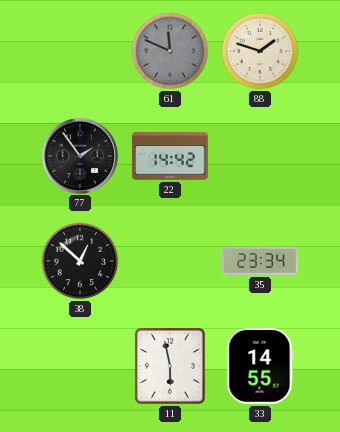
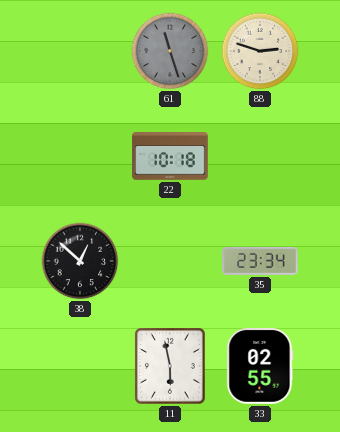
61: 11:49 -> 11:27
88: 1:48 -> 2:48
77: 1:54 -> none
22: 14:42 -> 10:18
33: 14:55 -> 02:55
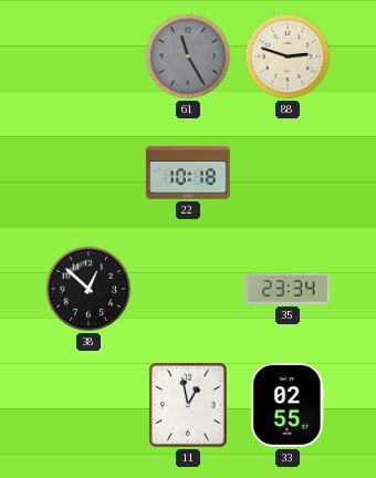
61: 11:27 -> 11:25
11: 5:58 -> 12:58
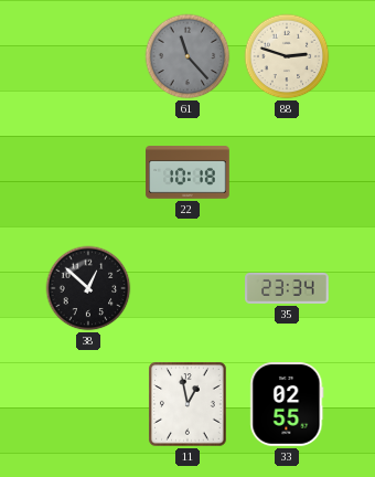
61: 11:25 -> 11:23
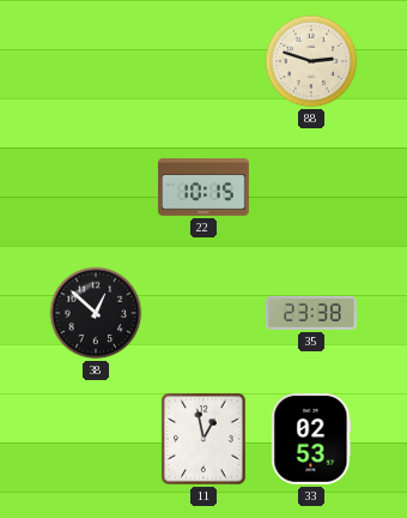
61: 11:23 -> none
22: 10:18 -> 10:15
35: 23:34 -> 23:38
33: 02:55 -> 02:53
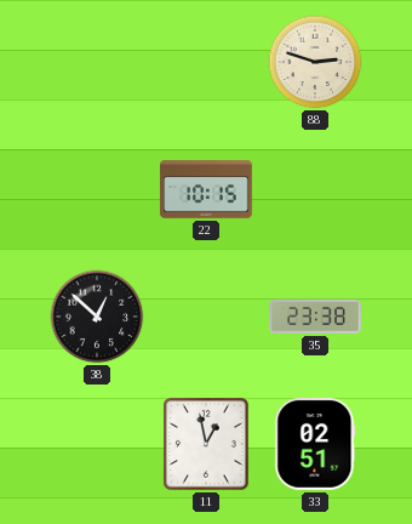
33: 02:53 -> 02:51
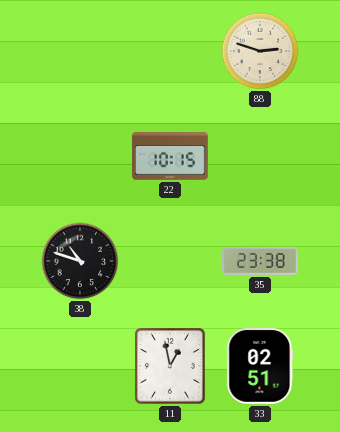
38: 12:52 -> 10:48
